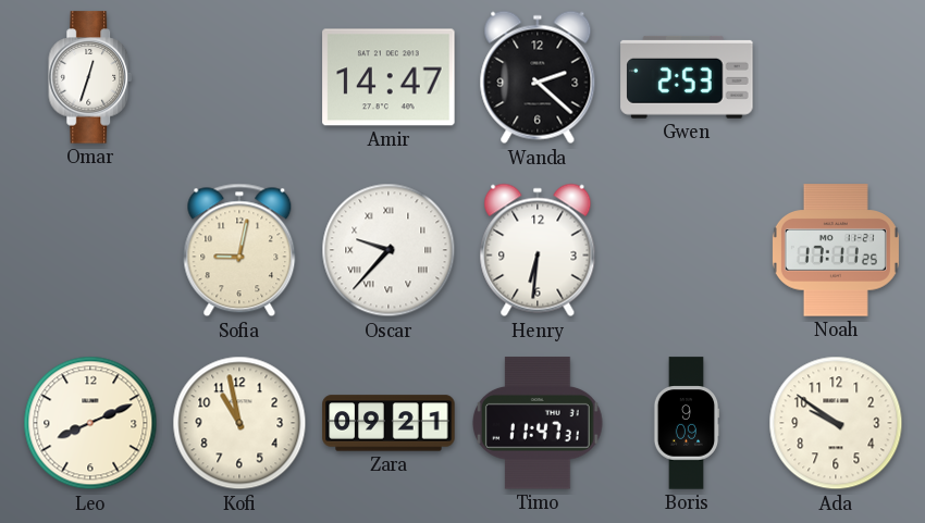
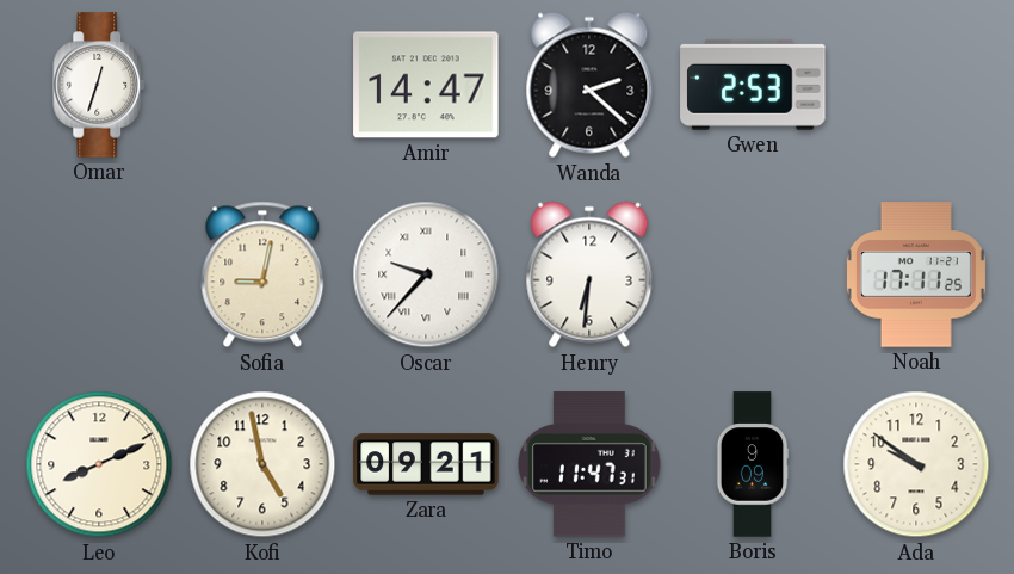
Kofi: 10:58 -> 4:58
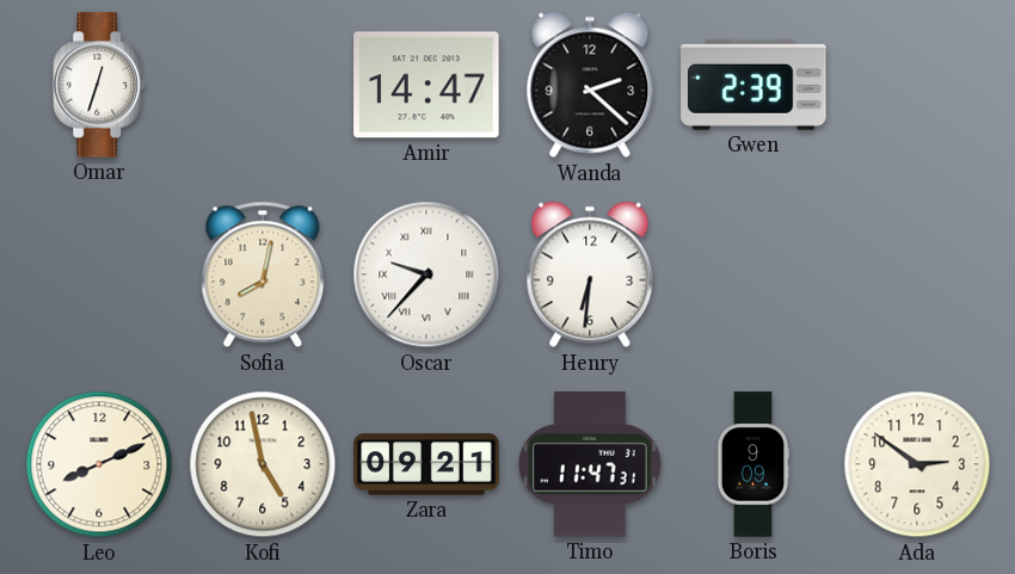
Gwen: 2:53 -> 2:39
Sofia: 9:02 -> 8:02
Noah: 17:11 -> none
Ada: 9:51 -> 2:51
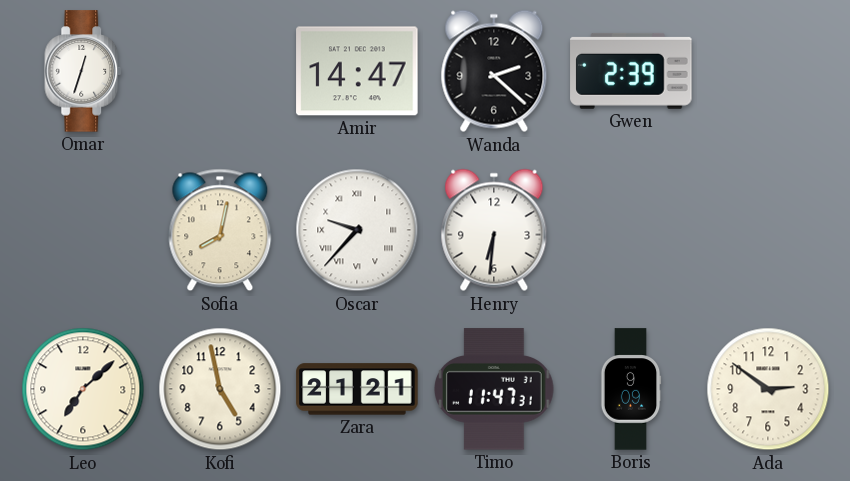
Leo: 8:11 -> 7:08
Zara: 09:21 -> 21:21
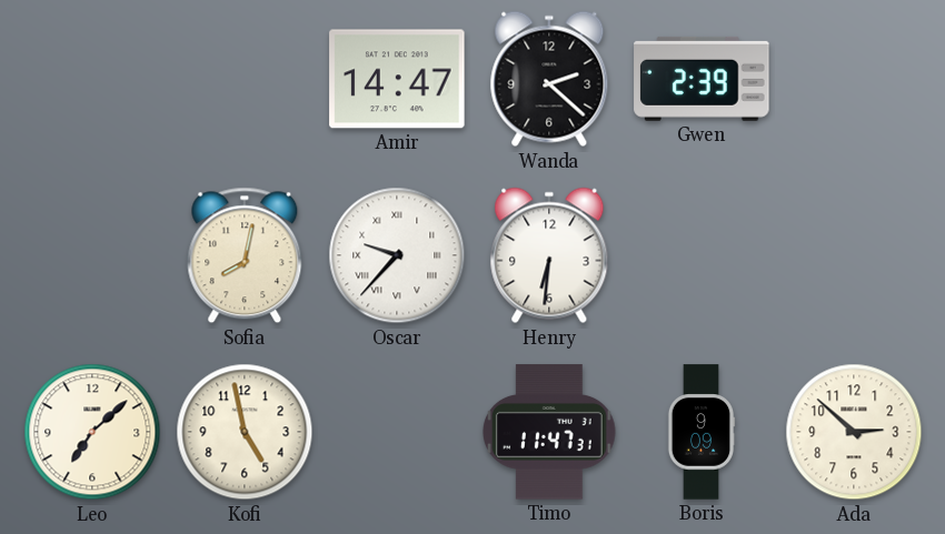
Omar: 12:33 -> none
Zara: 21:21 -> none
Ada: 2:51 -> 2:52
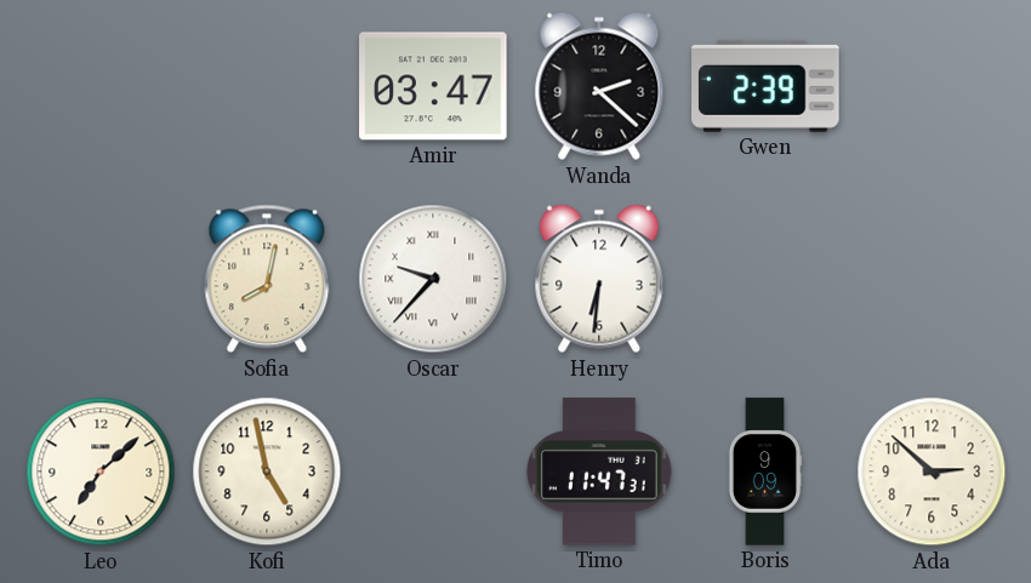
Amir: 14:47 -> 03:47
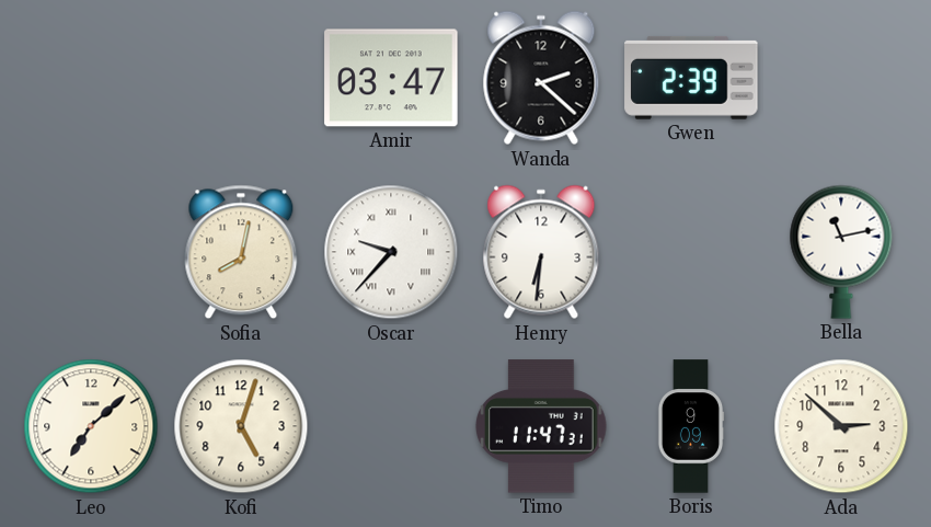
Bella: none -> 11:13
Kofi: 4:58 -> 5:03
